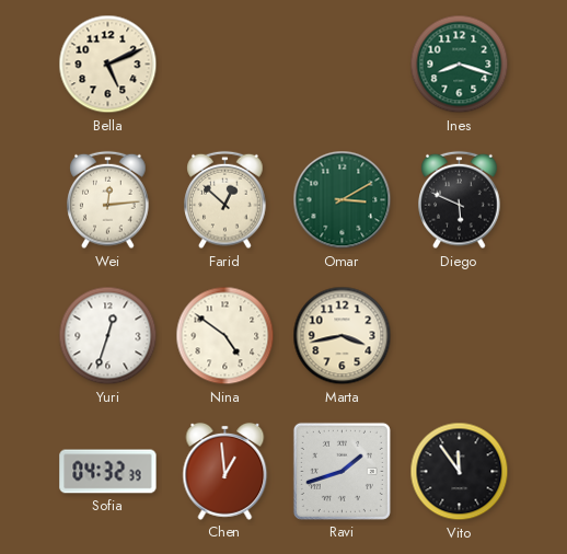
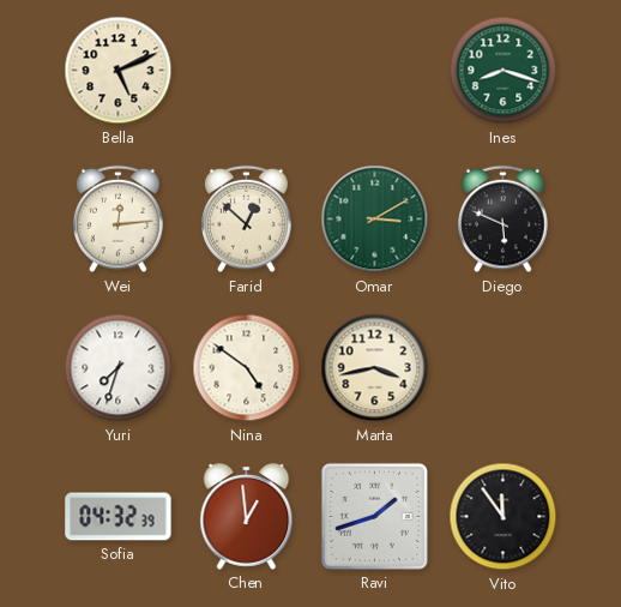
Yuri: 12:33 -> 7:33
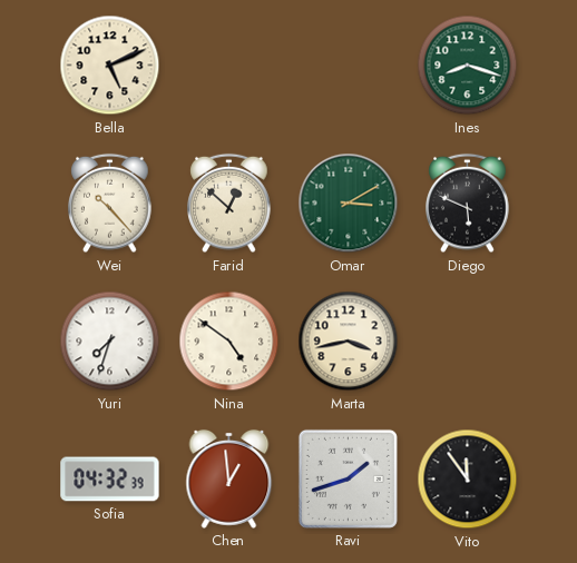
Wei: 12:14 -> 10:23
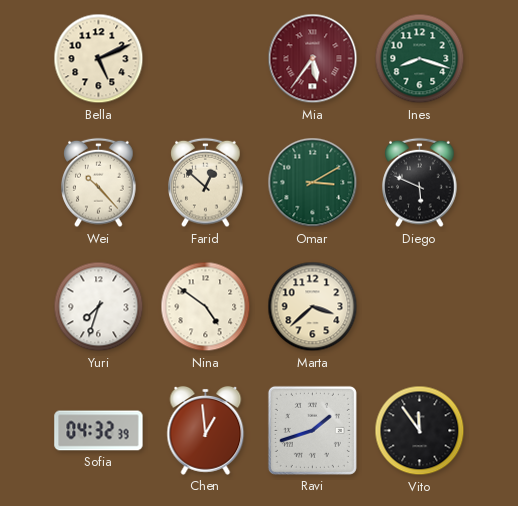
Mia: none -> 5:36
Marta: 3:43 -> 3:38
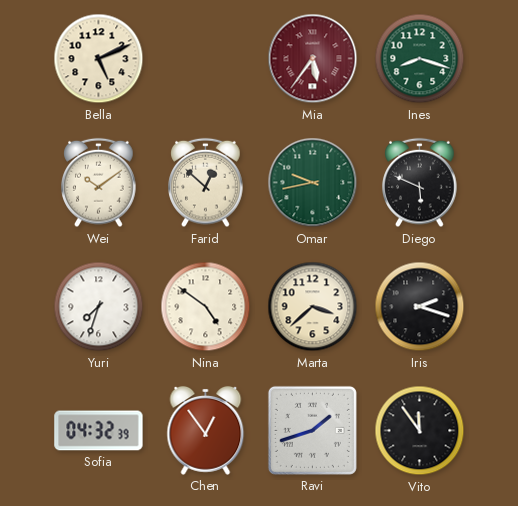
Wei: 10:23 -> 10:09
Omar: 3:10 -> 9:43
Iris: none -> 2:18
Chen: 12:59 -> 12:54
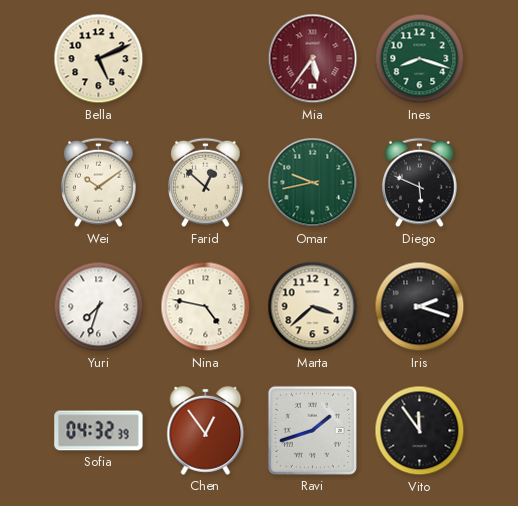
Nina: 4:51 -> 4:47
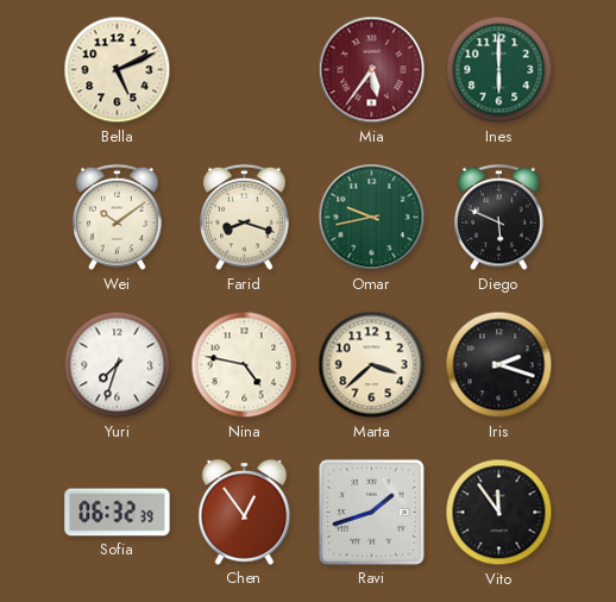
Ines: 8:18 -> 6:00
Farid: 12:52 -> 8:18
Sofia: 04:32 -> 06:32
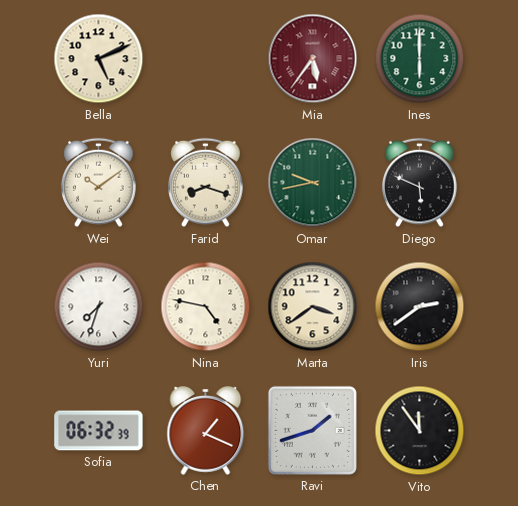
Marta: 3:38 -> 3:39
Iris: 2:18 -> 2:39
Chen: 12:54 -> 1:19
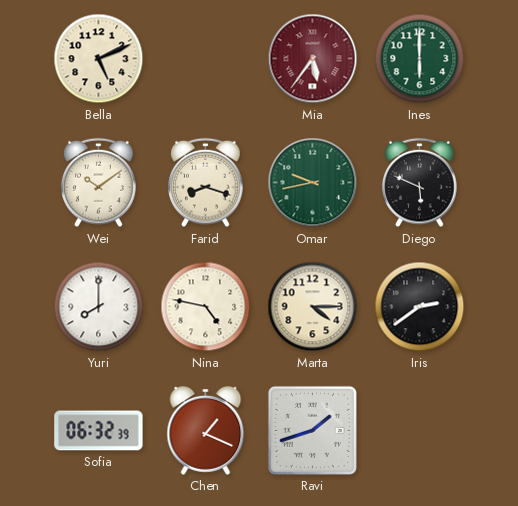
Yuri: 7:33 -> 8:00
Marta: 3:39 -> 4:15
Vito: 11:54 -> none
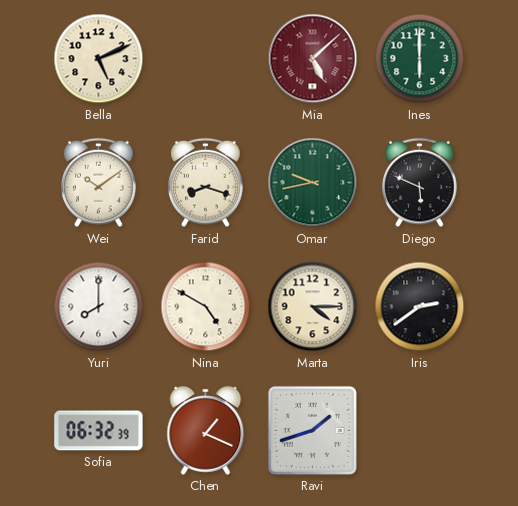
Mia: 5:36 -> 5:08
Nina: 4:47 -> 4:50
